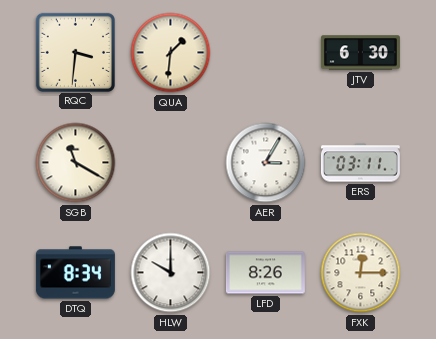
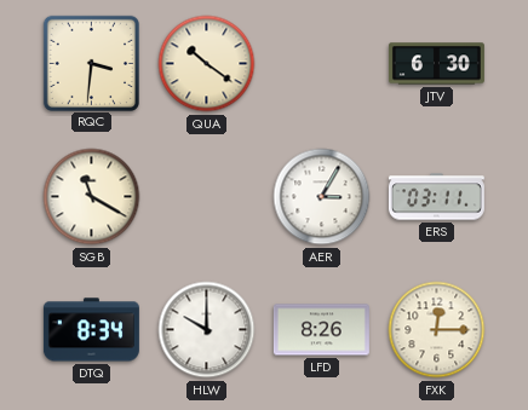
QUA: 1:31 -> 10:21
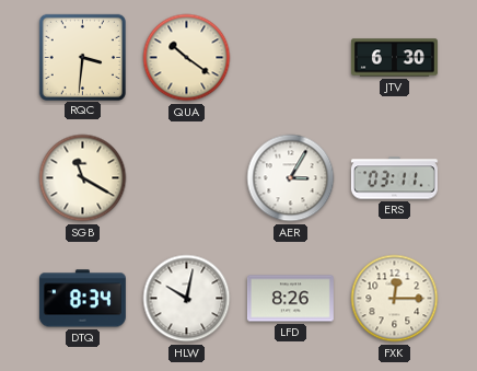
HLW: 10:00 -> 10:02
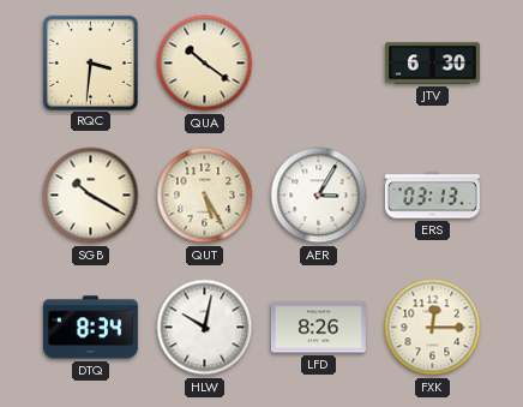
SGB: 11:20 -> 10:20
QUT: none -> 5:25
ERS: 03:11 -> 03:13
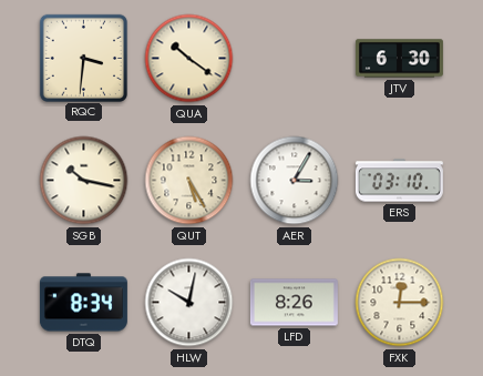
SGB: 10:20 -> 10:17
ERS: 03:13 -> 03:10
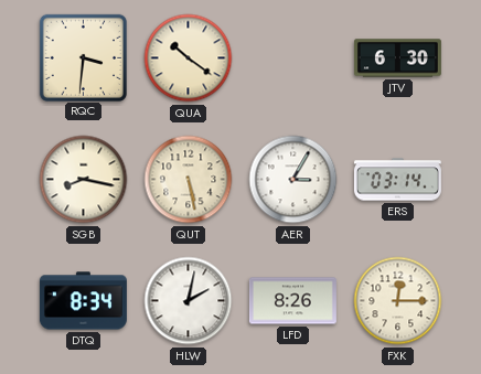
SGB: 10:17 -> 8:17
QUT: 5:25 -> 5:28
ERS: 03:10 -> 03:14
HLW: 10:02 -> 2:02
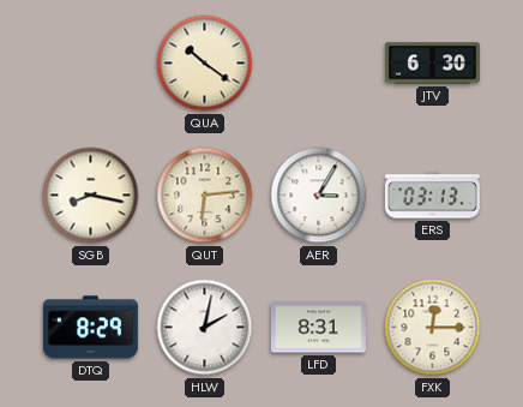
RQC: 3:31 -> none
QUT: 5:28 -> 6:14
ERS: 03:14 -> 03:13
DTQ: 8:34 -> 8:29
LFD: 8:26 -> 8:31
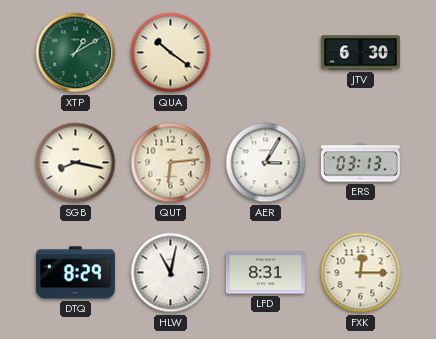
XTP: none -> 1:10
HLW: 2:02 -> 11:02
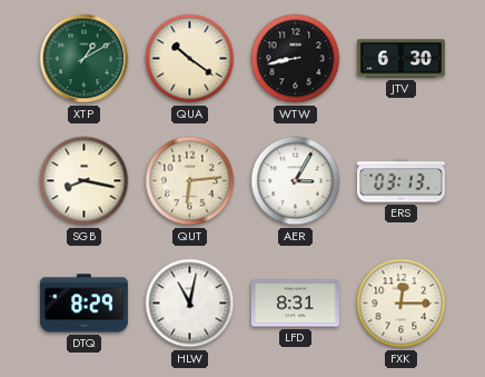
WTW: none -> 8:43
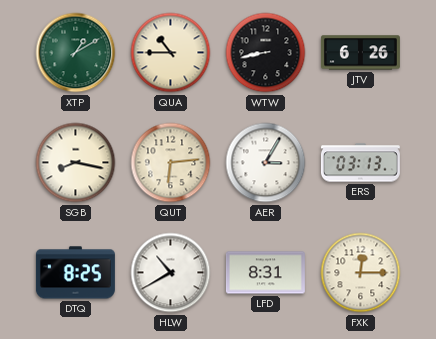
QUA: 10:21 -> 10:45
JTV: 6:30 -> 6:26
DTQ: 8:29 -> 8:25
HLW: 11:02 -> 10:40
